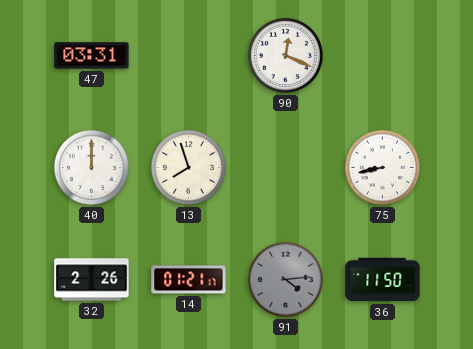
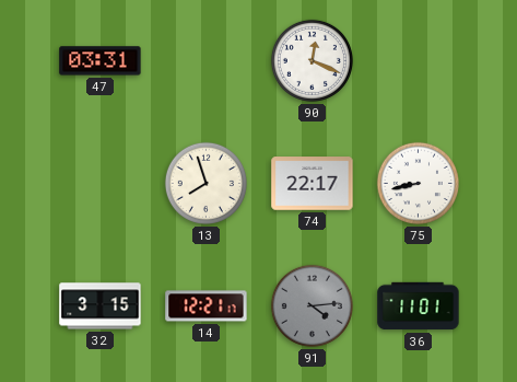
40: 12:00 -> none
74: none -> 22:17
32: 2:26 -> 3:15
14: 01:21 -> 12:21
36: 11:50 -> 11:01
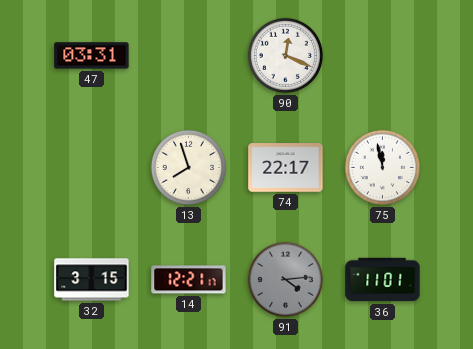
75: 8:43 -> 11:58
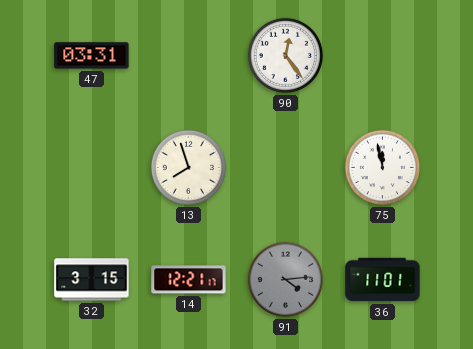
90: 12:19 -> 12:24
74: 22:17 -> none
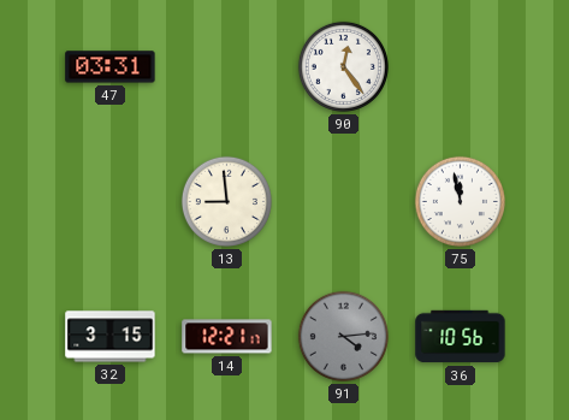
13: 7:57 -> 8:59
36: 11:01 -> 10:56
